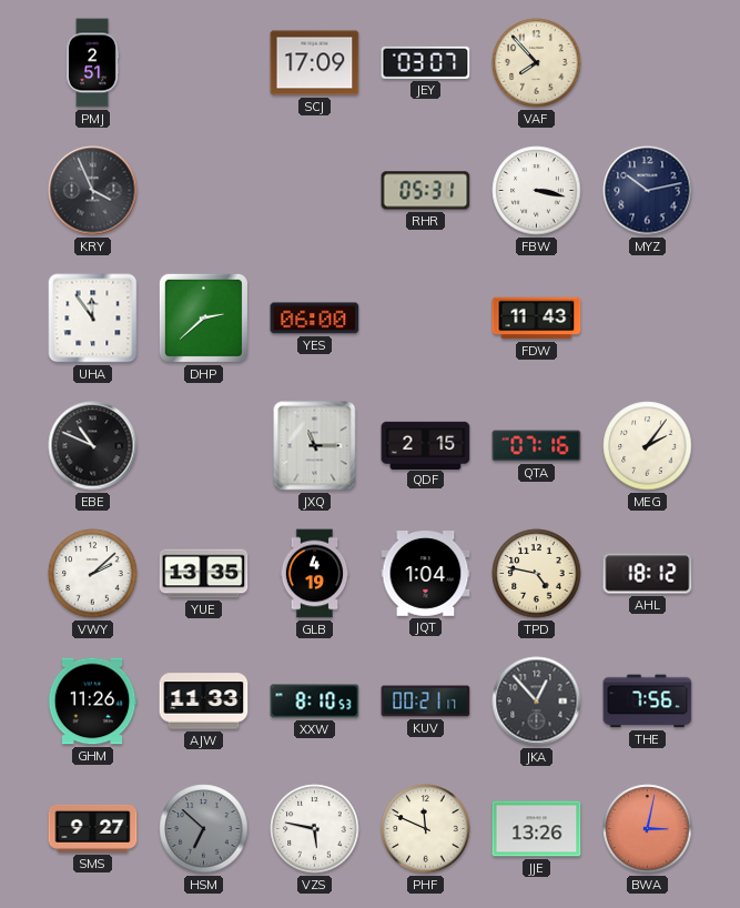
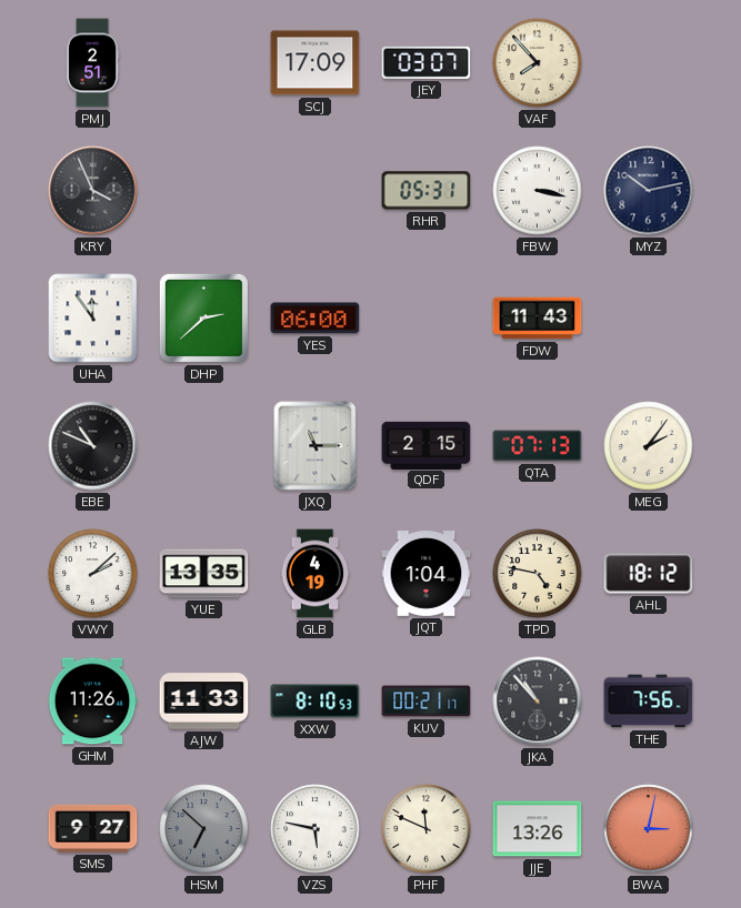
QTA: 07:16 -> 07:13
JKA: 12:53 -> 10:53
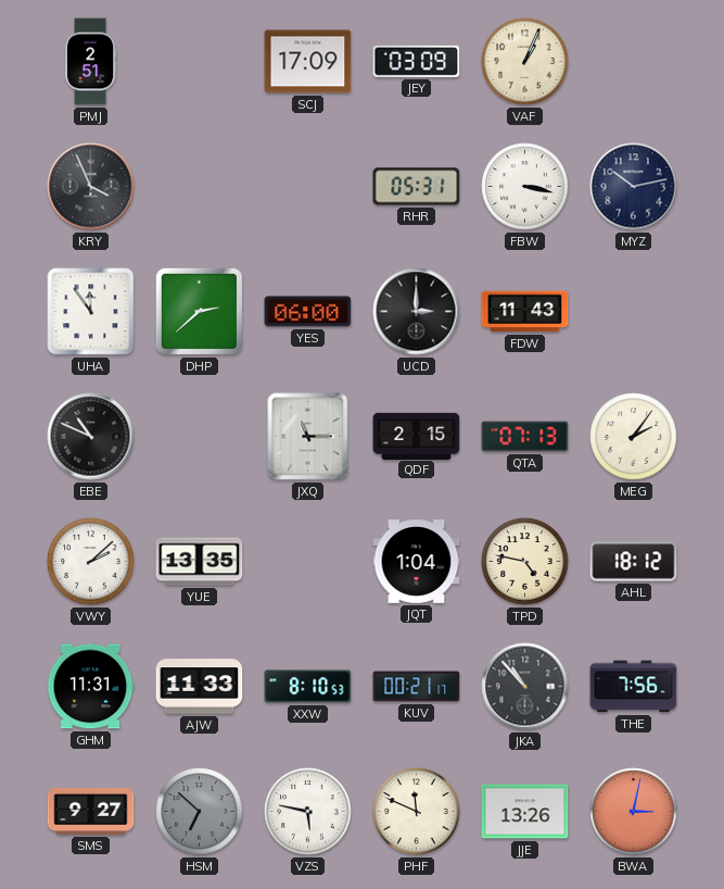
JEY: 03:07 -> 03:09
VAF: 7:53 -> 1:04
UCD: none -> 3:00
GLB: 4:19 -> none
GHM: 11:26 -> 11:31
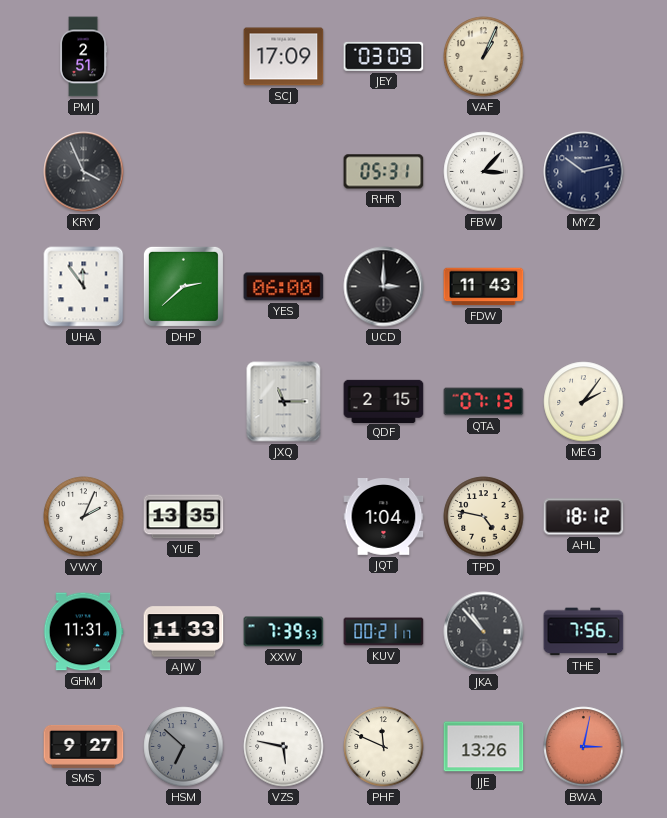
FBW: 3:17 -> 3:07
EBE: 10:49 -> none
VWY: 2:08 -> 2:04
XXW: 8:10 -> 7:39
